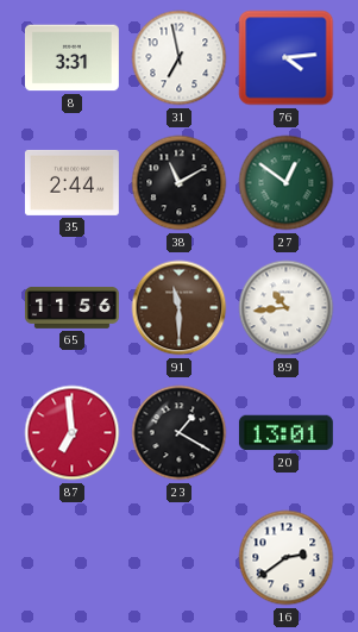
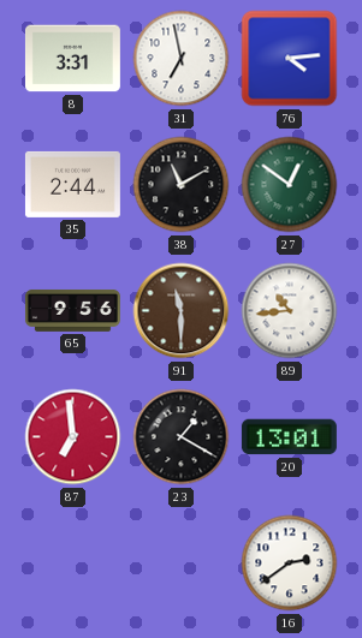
65: 11:56 -> 9:56
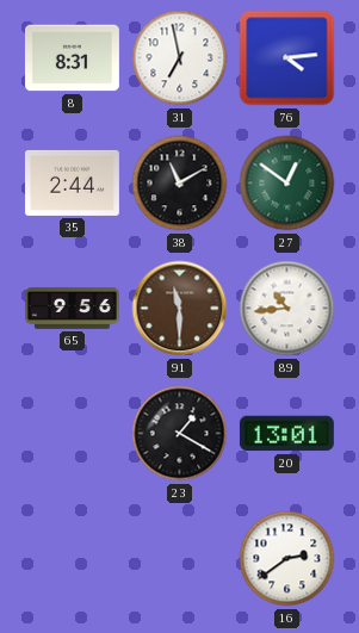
8: 3:31 -> 8:31
87: 6:59 -> none
